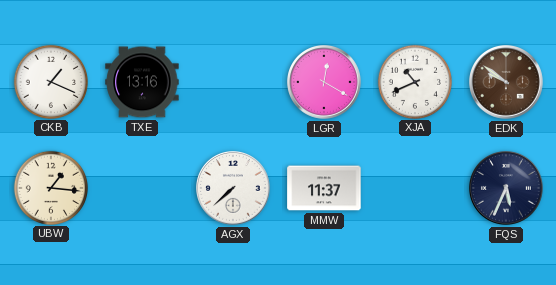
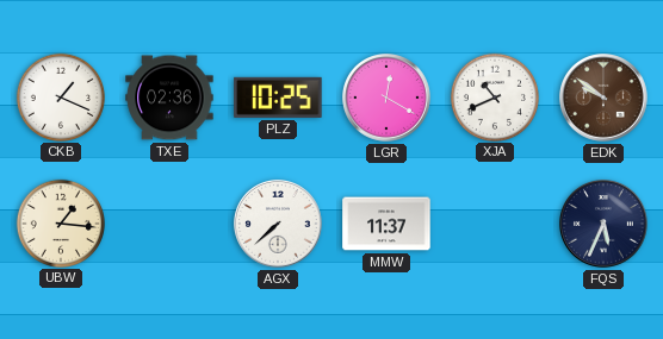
TXE: 13:16 -> 02:36
PLZ: none -> 10:25
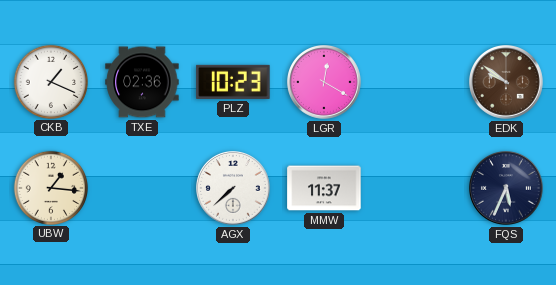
PLZ: 10:25 -> 10:23
XJA: 10:41 -> none
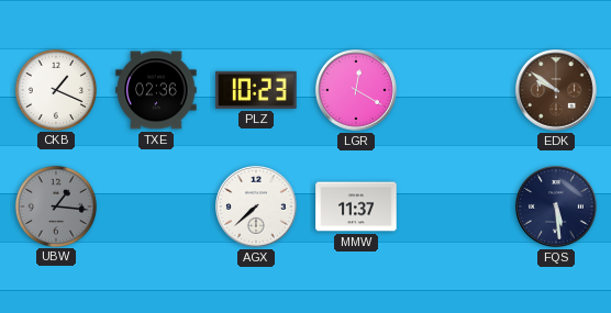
UBW dial: cream -> grey
FQS: 5:34 -> 5:29
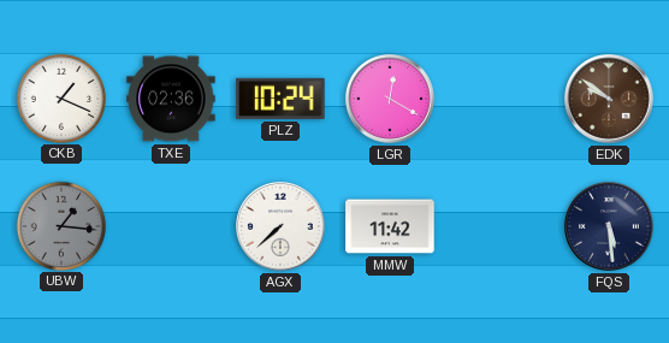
PLZ: 10:23 -> 10:24
MMW: 11:37 -> 11:42
